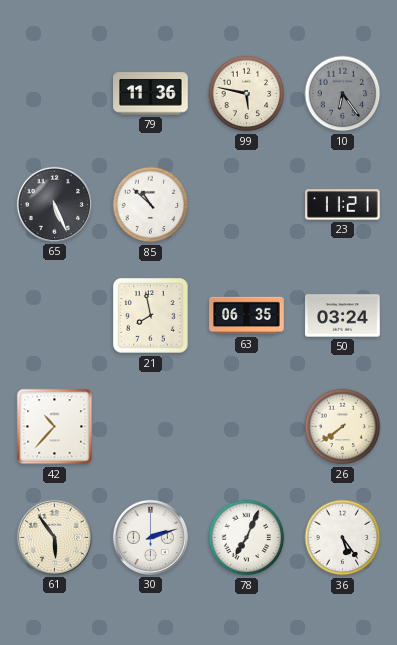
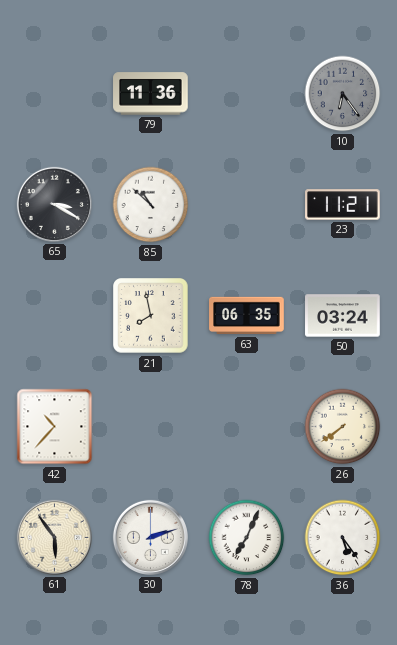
99: 5:47 -> none
65: 5:26 -> 3:20
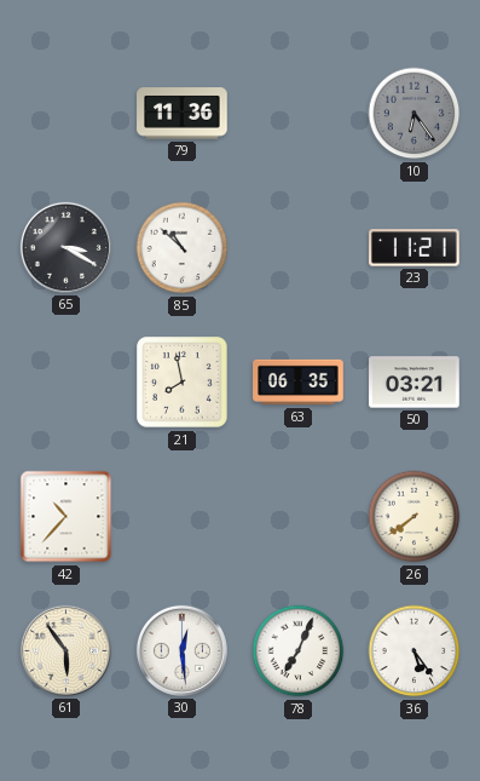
50: 03:24 -> 03:21
30: 2:12 -> 12:29
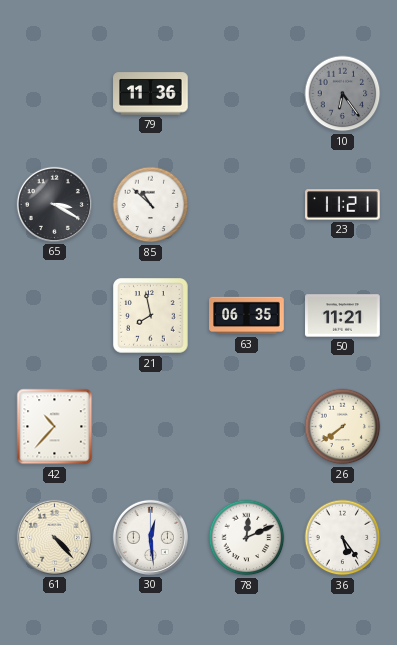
50: 03:21 -> 11:21
61: 5:54 -> 4:23
78: 7:04 -> 12:11
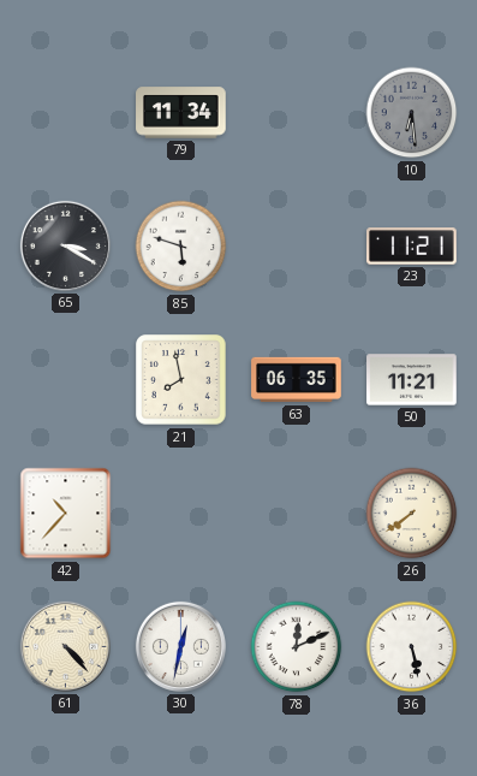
79: 11:36 -> 11:34
10: 6:24 -> 6:29
85: 10:52 -> 5:48
30: 12:29 -> 12:32
36: 5:24 -> 5:28
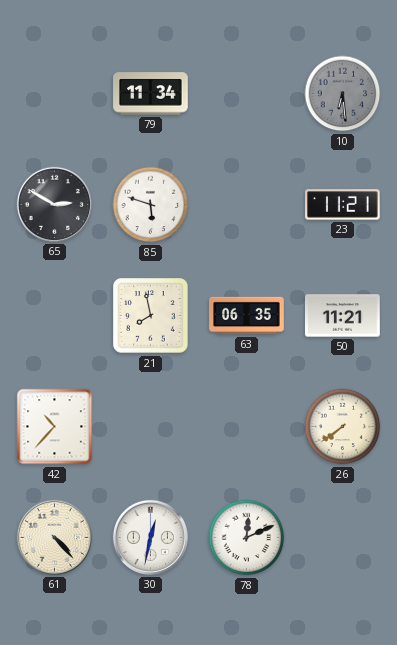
65: 3:20 -> 2:50
36: 5:28 -> none
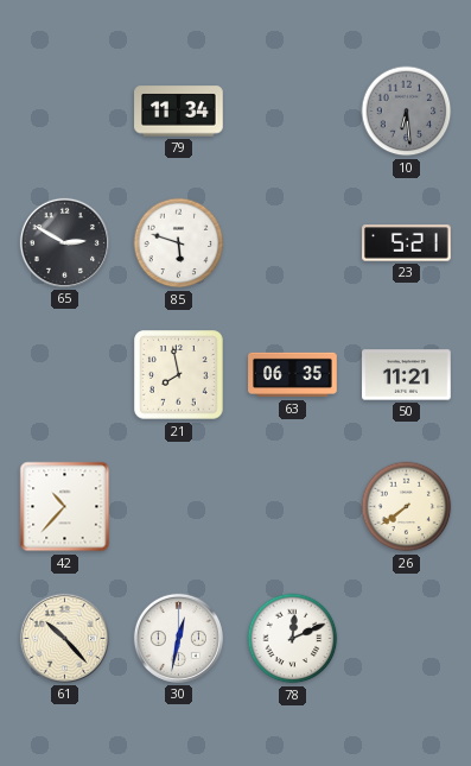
23: 11:21 -> 5:21
61: 4:23 -> 10:23
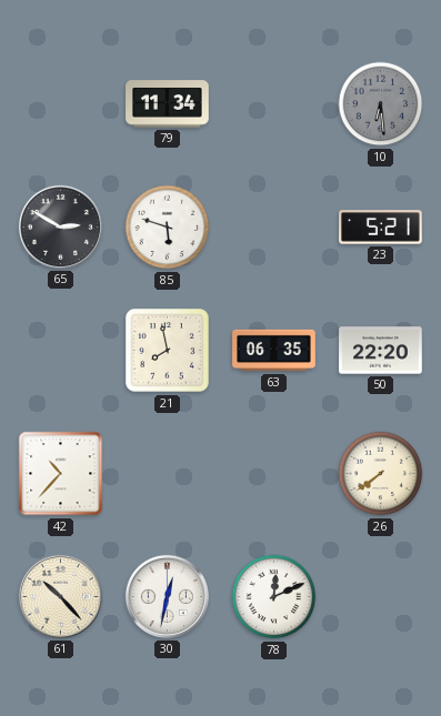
50: 11:21 -> 22:20
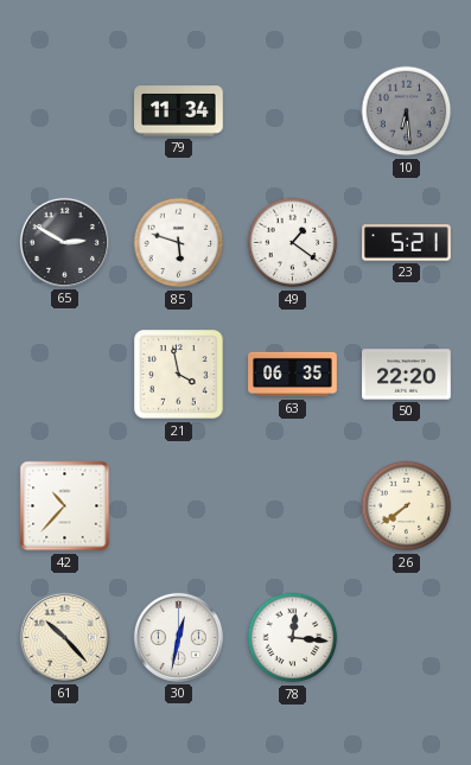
49: none -> 1:21
21: 7:58 -> 3:58
78: 12:11 -> 12:16
